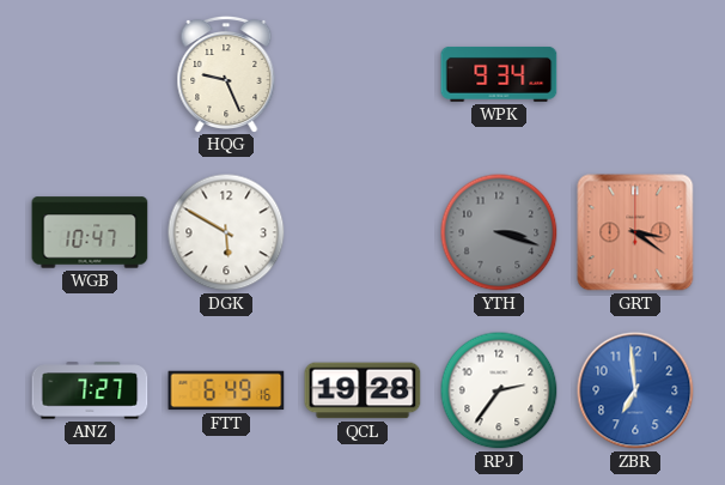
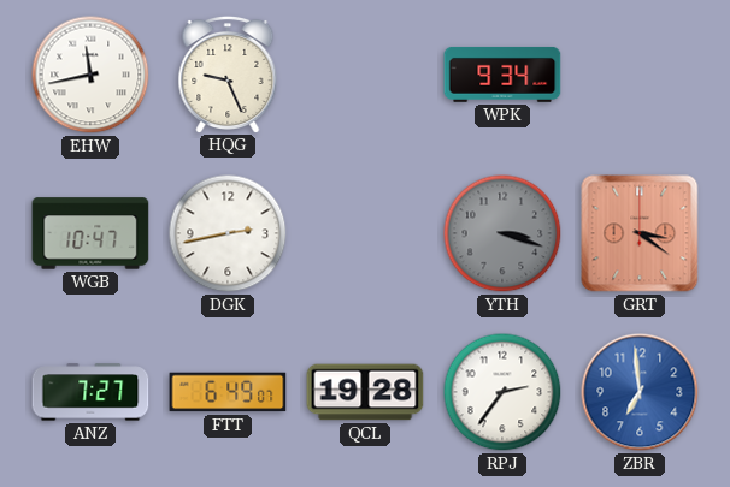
EHW: none -> 11:43
DGK: 5:50 -> 2:43
FTT: 6:49:16 -> 6:49:07
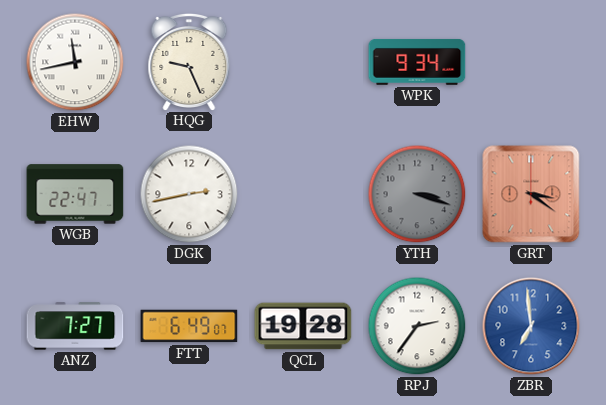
WGB: 10:47 -> 22:47
